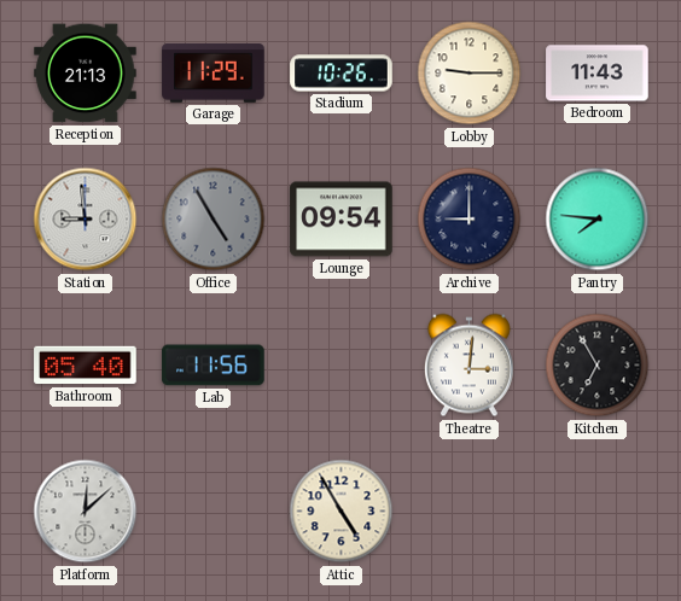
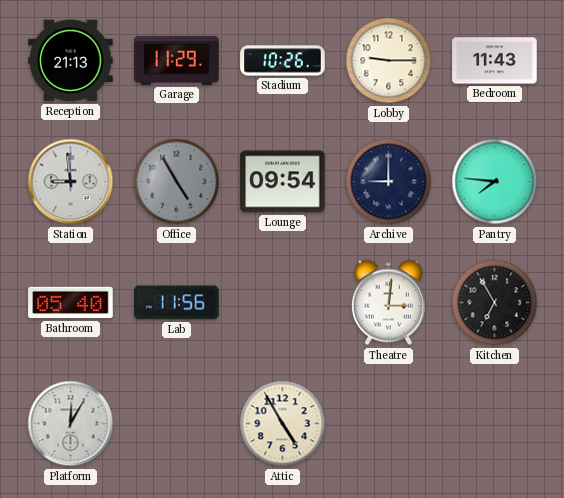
Platform: 12:08 -> 12:05
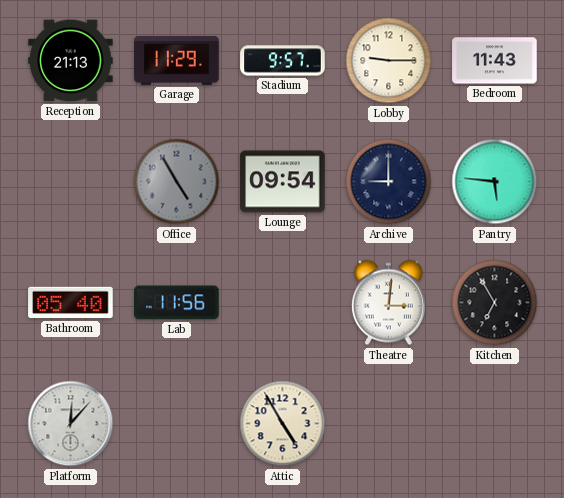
Stadium: 10:26 -> 9:57
Station: 8:59 -> none
Pantry: 7:46 -> 5:46
Platform: 12:05 -> 12:07
